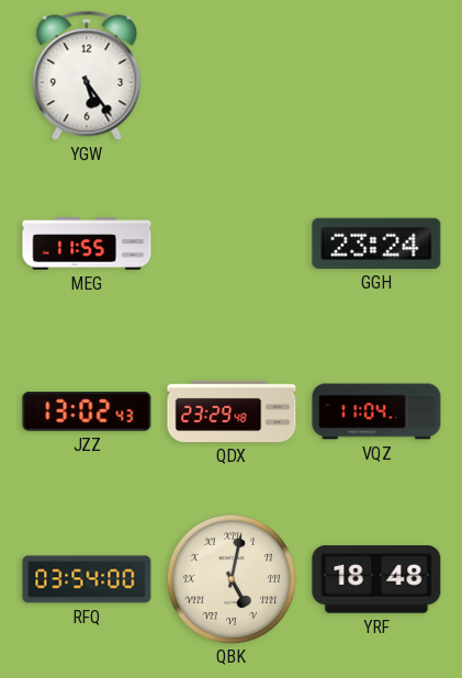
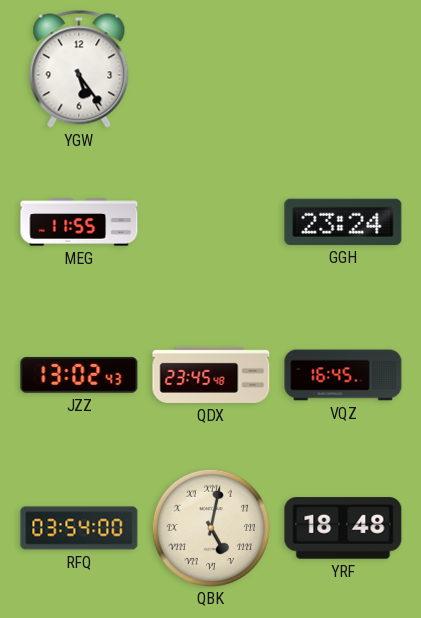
QDX: 23:29 -> 23:45
VQZ: 11:04 -> 16:45
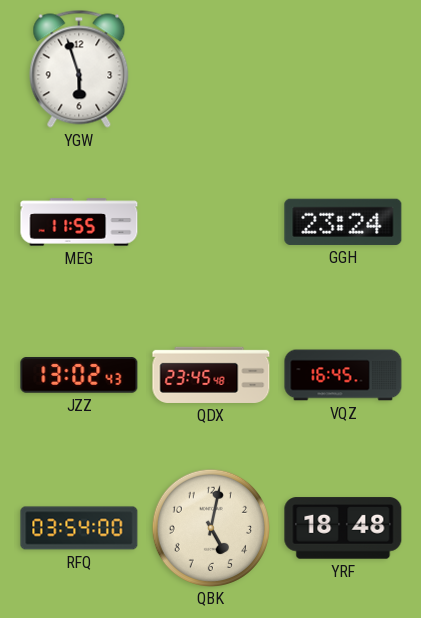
YGW: 5:24 -> 5:57
QBK numerals: Roman -> Arabic
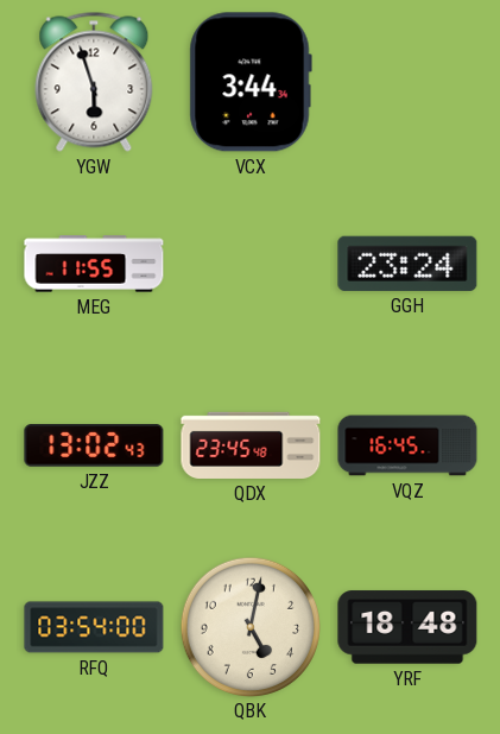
VCX: none -> 3:44
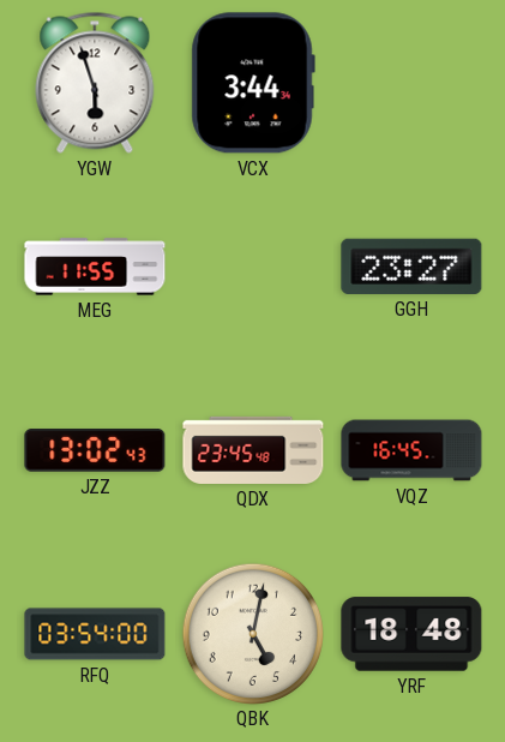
GGH: 23:24 -> 23:27
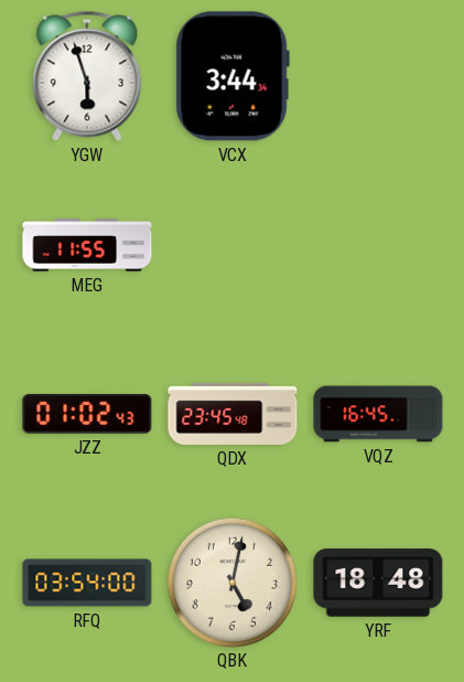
GGH: 23:27 -> none
JZZ: 13:02 -> 01:02
